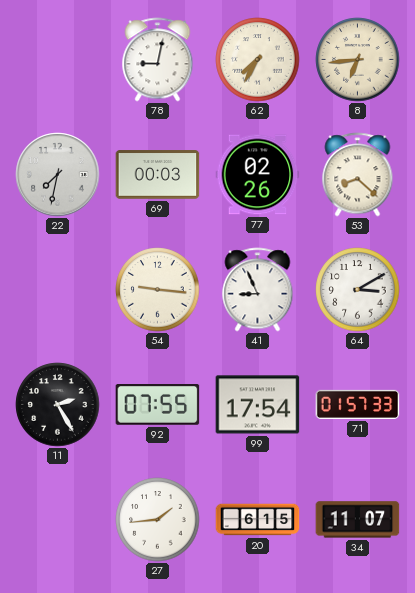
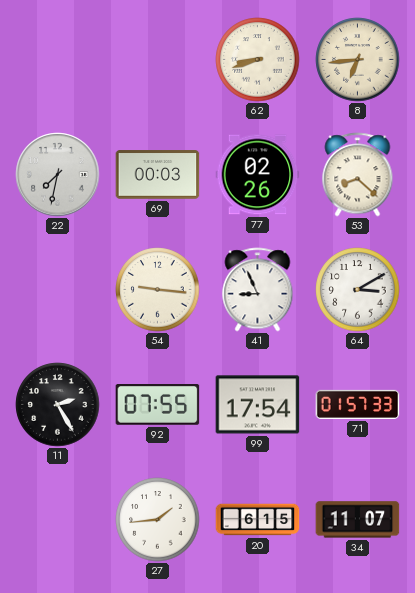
78: 9:02 -> none
62: 7:35 -> 8:42
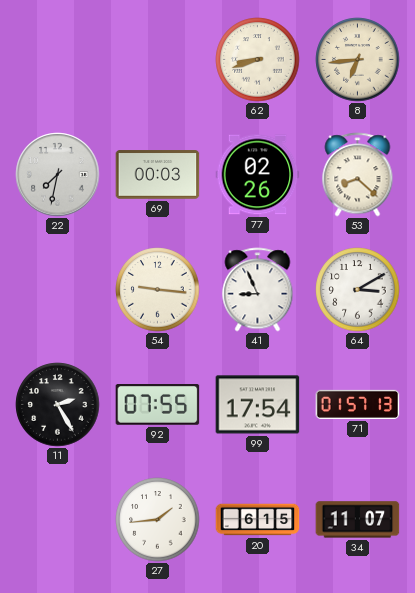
71: 01:57:33 -> 01:57:13
